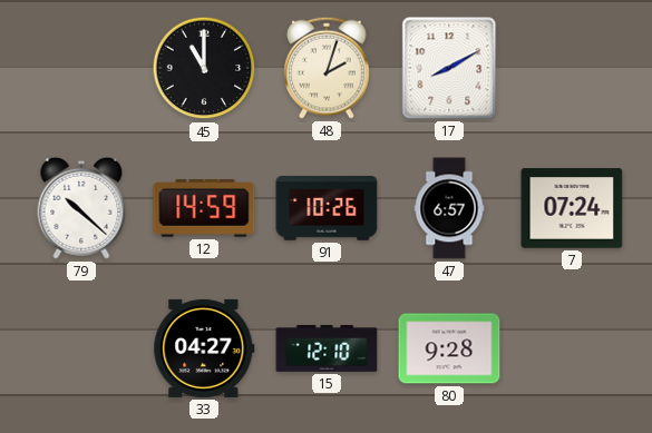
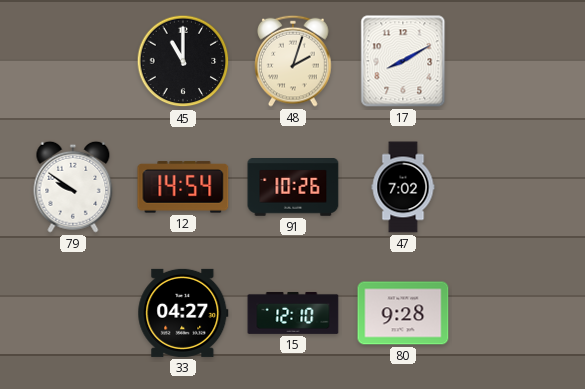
79: 10:22 -> 9:51
12: 14:59 -> 14:54
47: 6:57 -> 7:02
7: 07:24 -> none
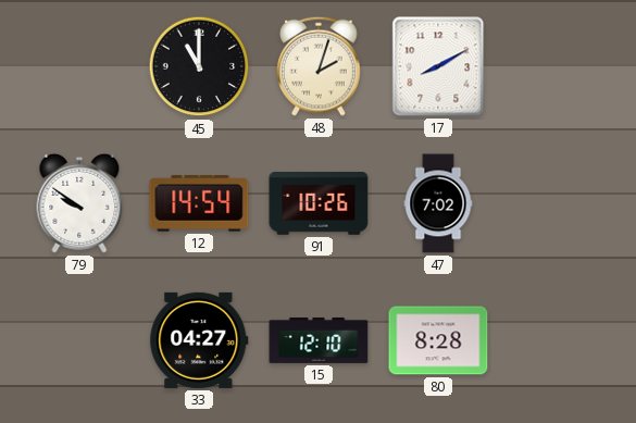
80: 9:28 -> 8:28
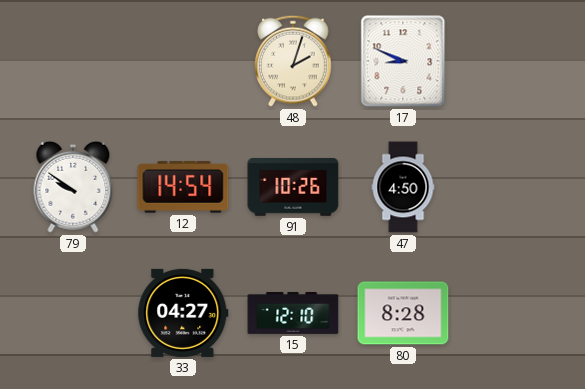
45: 11:00 -> none
17: 8:10 -> 8:49
47: 7:02 -> 4:50
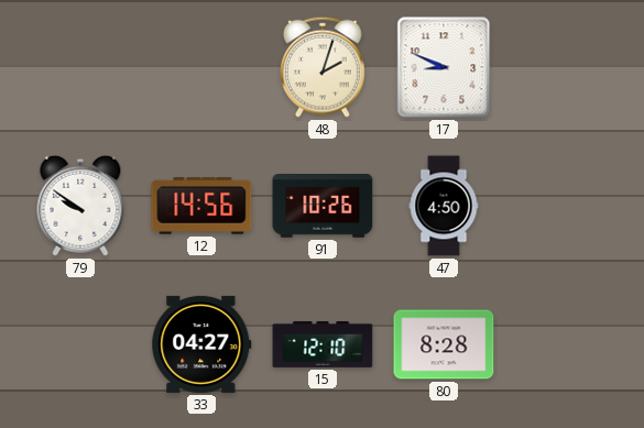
12: 14:54 -> 14:56
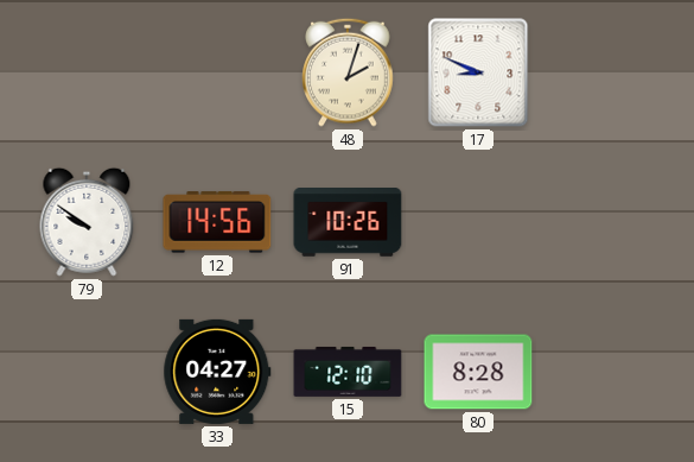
47: 4:50 -> none
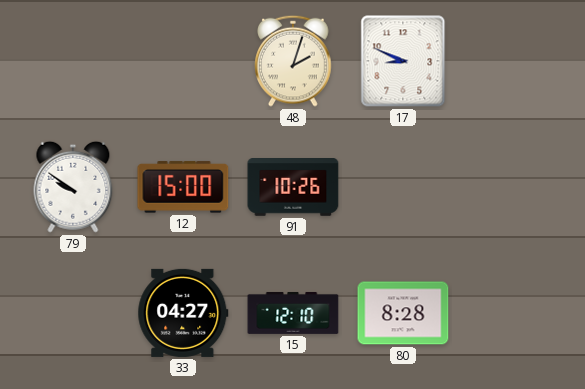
12: 14:56 -> 15:00
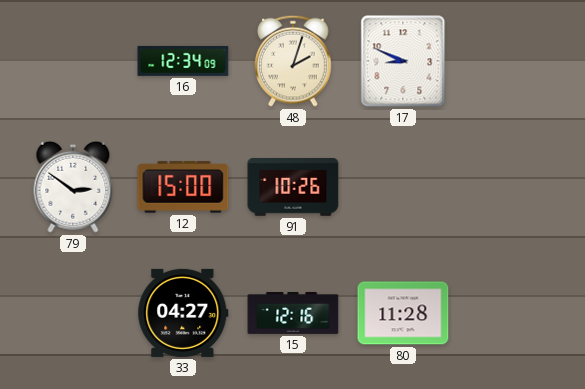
16: none -> 12:34
79: 9:51 -> 2:51
15: 12:10 -> 12:16
80: 8:28 -> 11:28
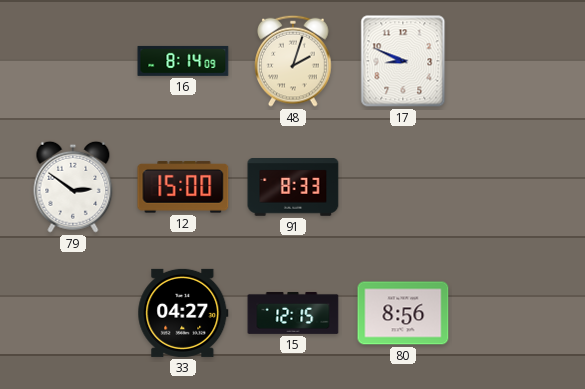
16: 12:34 -> 8:14
91: 10:26 -> 8:33
15: 12:16 -> 12:15
80: 11:28 -> 8:56
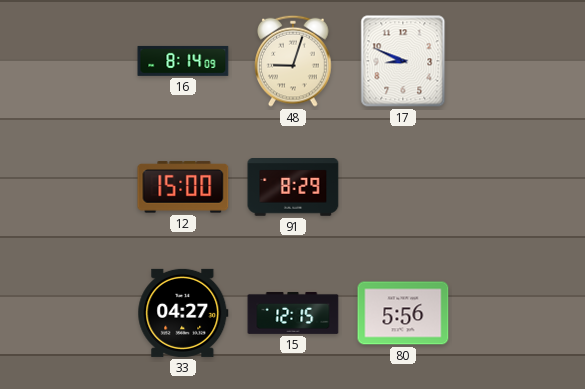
48: 2:03 -> 9:03
79: 2:51 -> none
91: 8:33 -> 8:29
80: 8:56 -> 5:56
